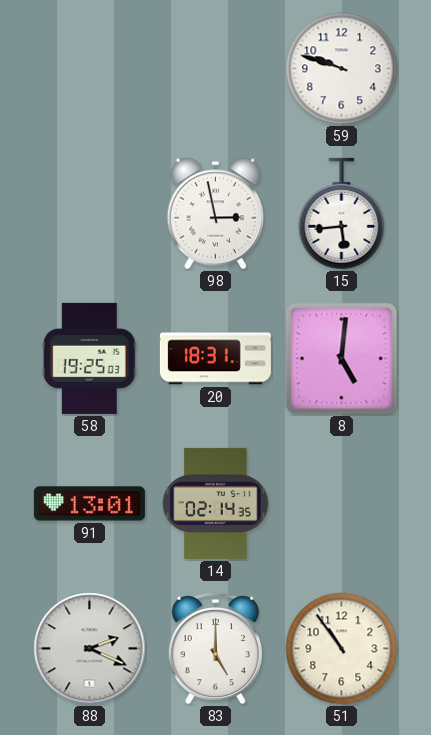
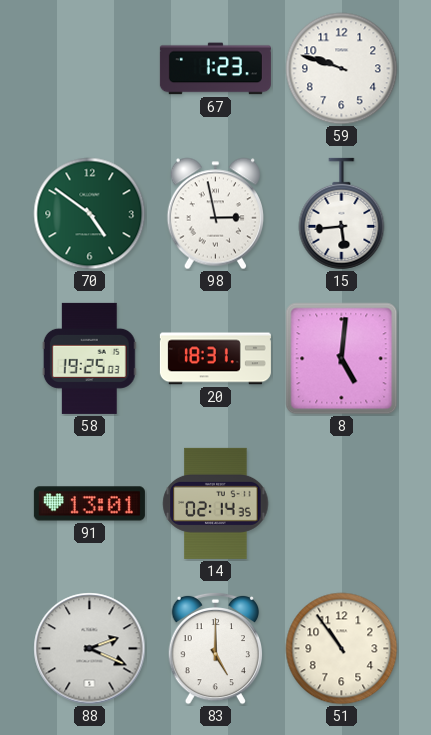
67: none -> 1:23
70: none -> 4:51
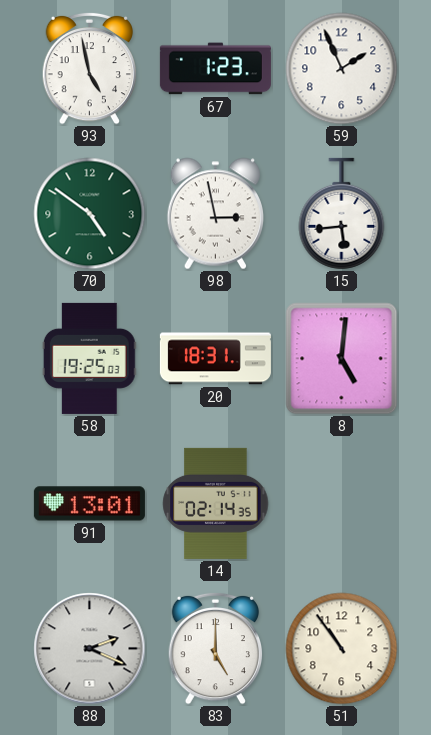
93: none -> 4:58
59: 9:48 -> 1:56
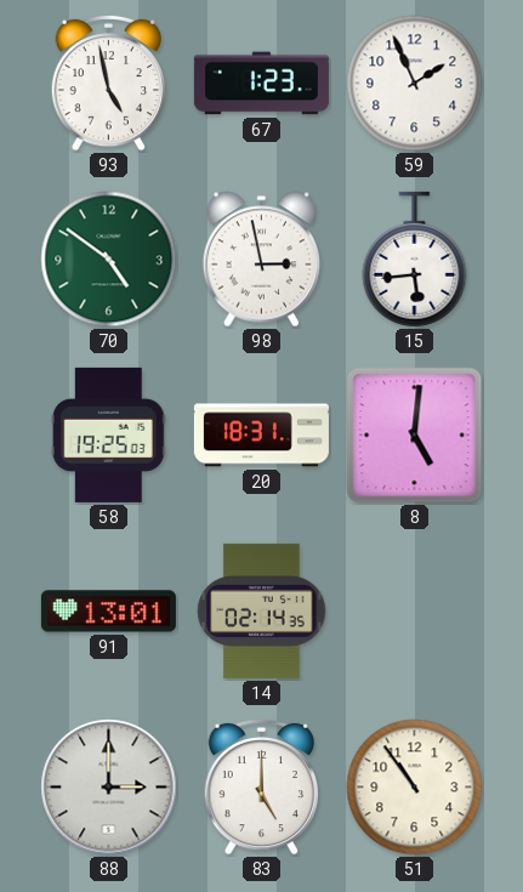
88: 2:19 -> 3:00
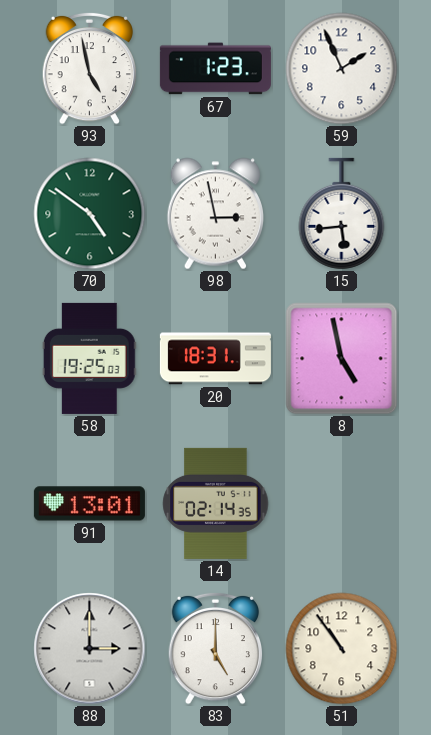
8: 5:01 -> 4:58
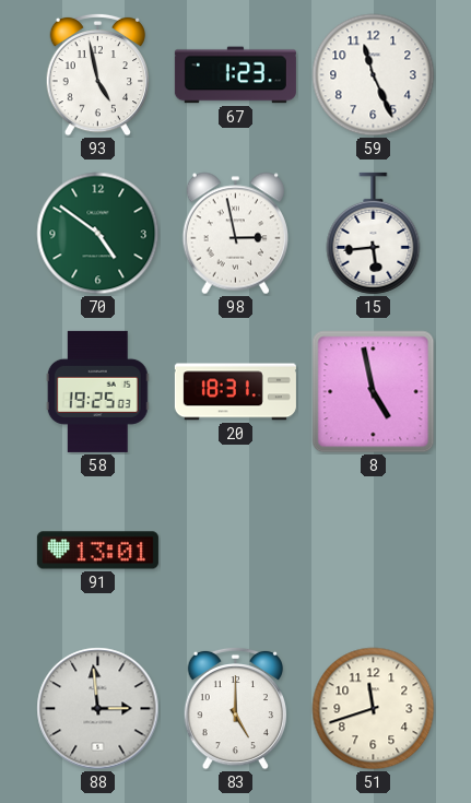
59: 1:56 -> 11:26
14: 02:14 -> none
88: 3:00 -> 2:59
51: 10:54 -> 11:42
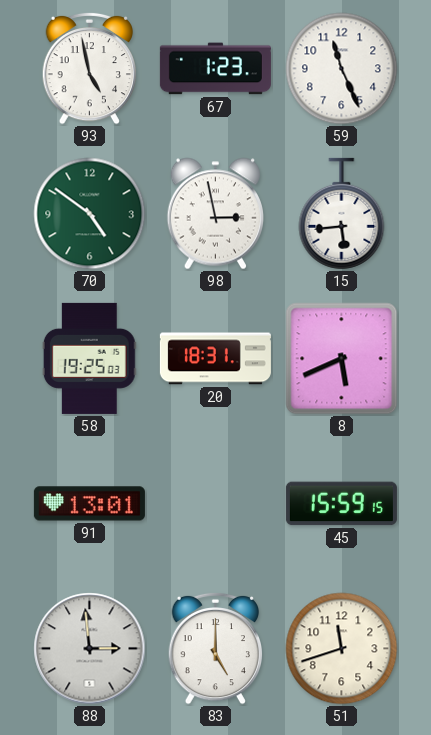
8: 4:58 -> 5:41
45: none -> 15:59
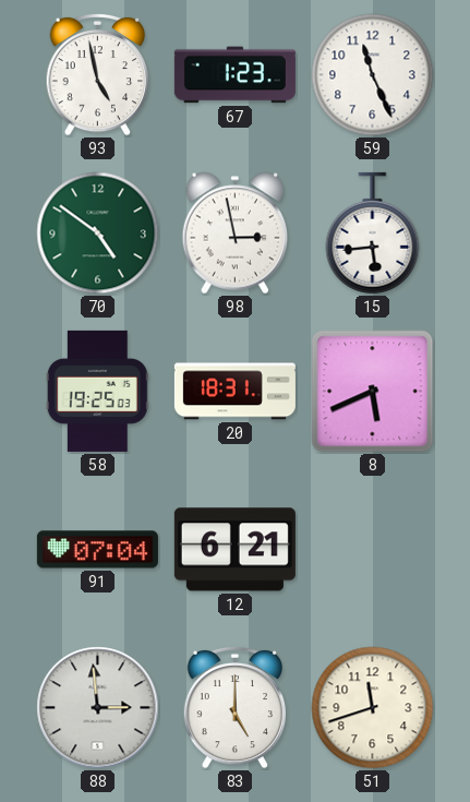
91: 13:01 -> 07:04
12: none -> 6:21
45: 15:59 -> none
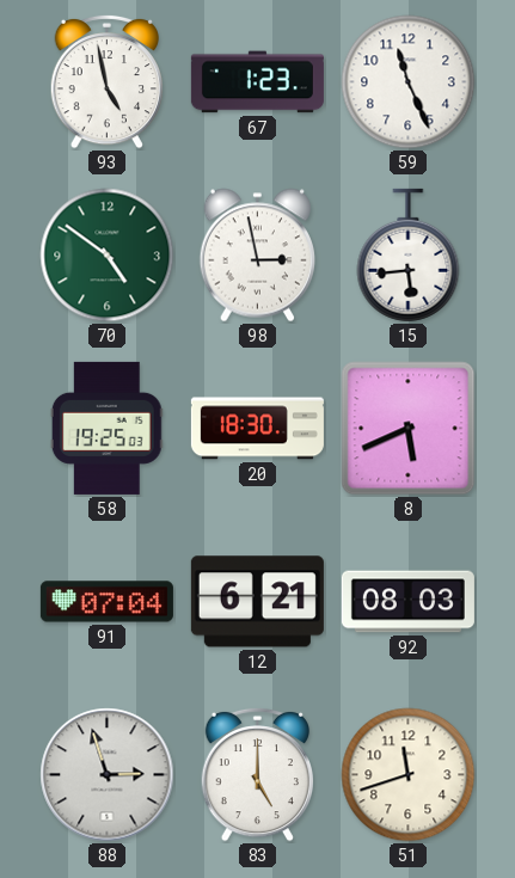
20: 18:31 -> 18:30
92: none -> 08:03
88: 2:59 -> 2:57
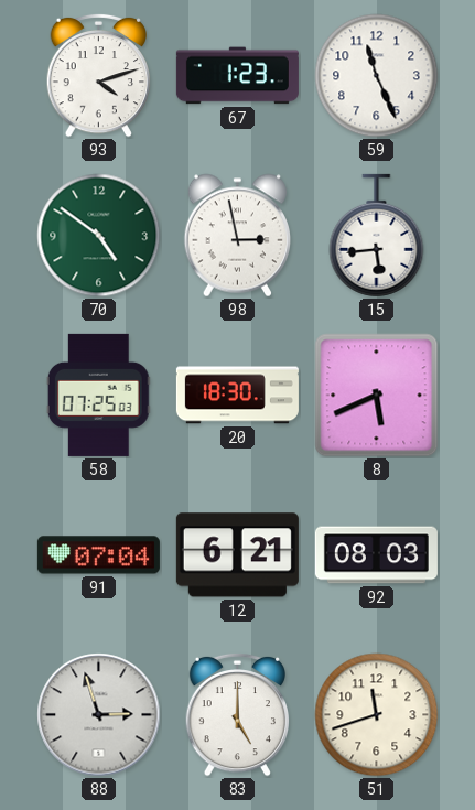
93: 4:58 -> 4:12
58: 19:25 -> 07:25
